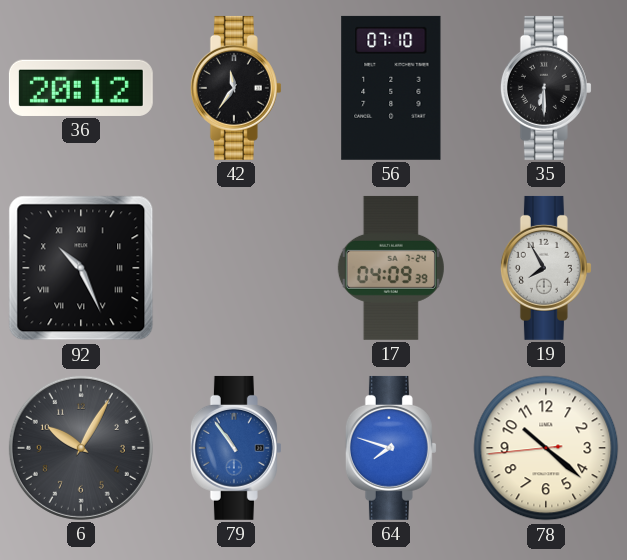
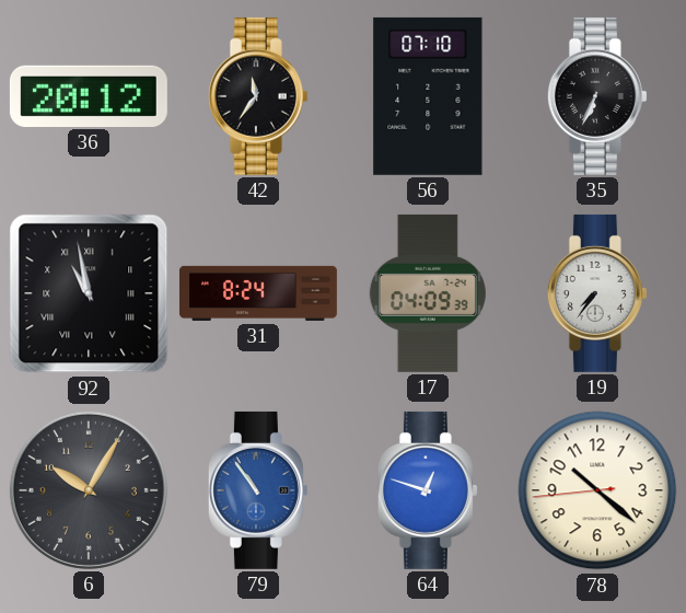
35: 6:30 -> 6:34
92: 10:26 -> 10:58
31: none -> 8:24
19: 7:55 -> 7:36
64: 7:48 -> 12:48
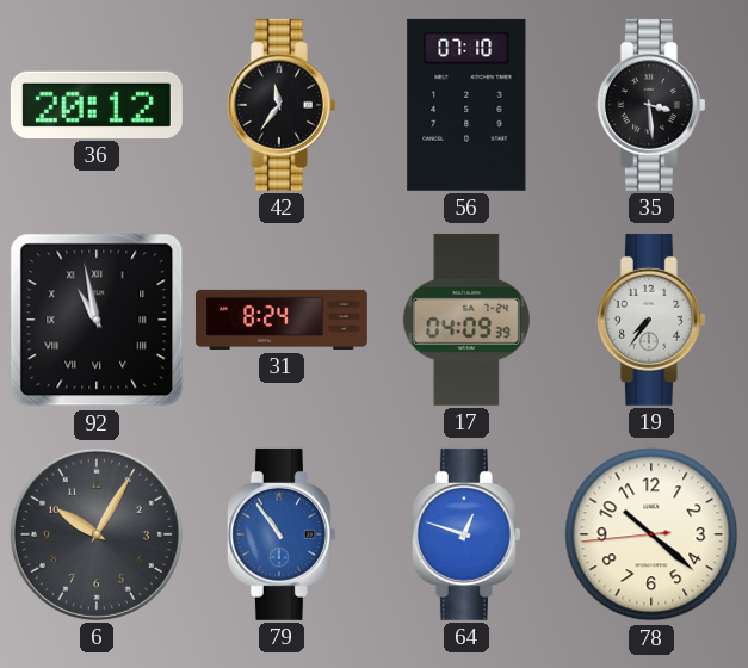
35: 6:34 -> 3:29
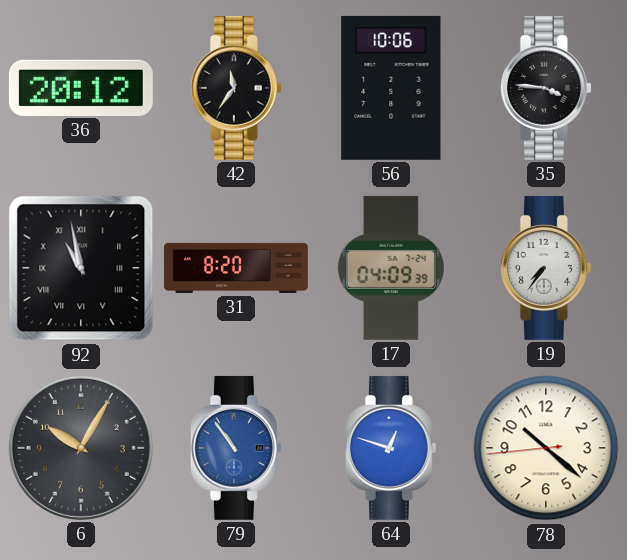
56: 07:10 -> 10:06
35: 3:29 -> 3:46
31: 8:24 -> 8:20
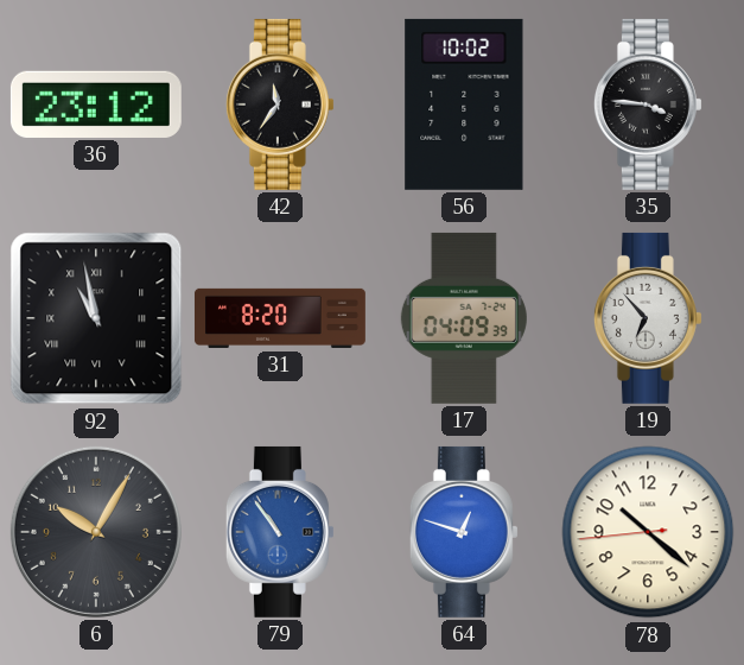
36: 20:12 -> 23:12
56: 10:06 -> 10:02
19: 7:36 -> 6:53
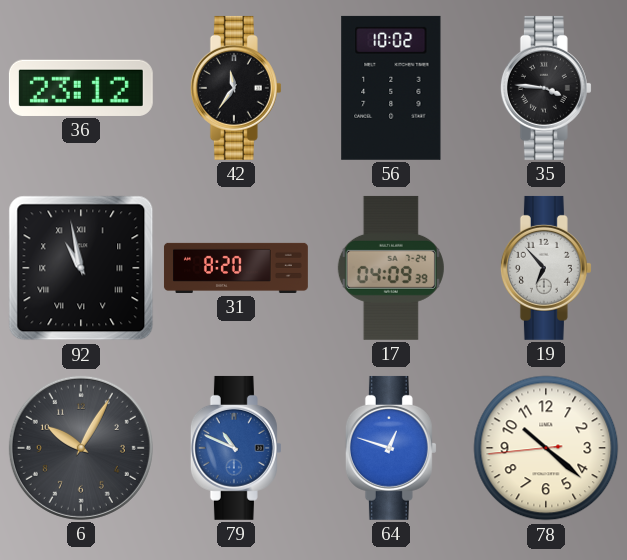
79: 10:54 -> 10:49
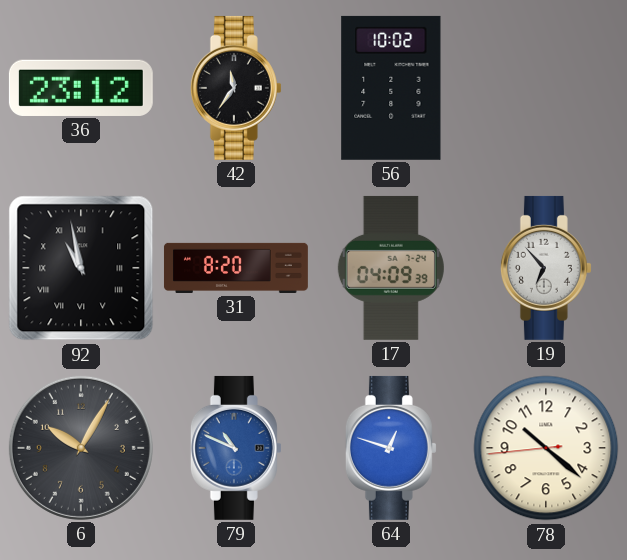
35: 3:46 -> none
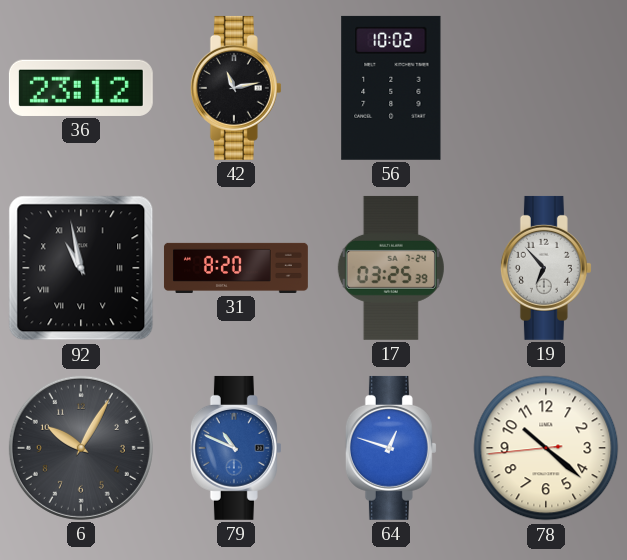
42: 11:36 -> 11:13
17: 04:09 -> 03:25
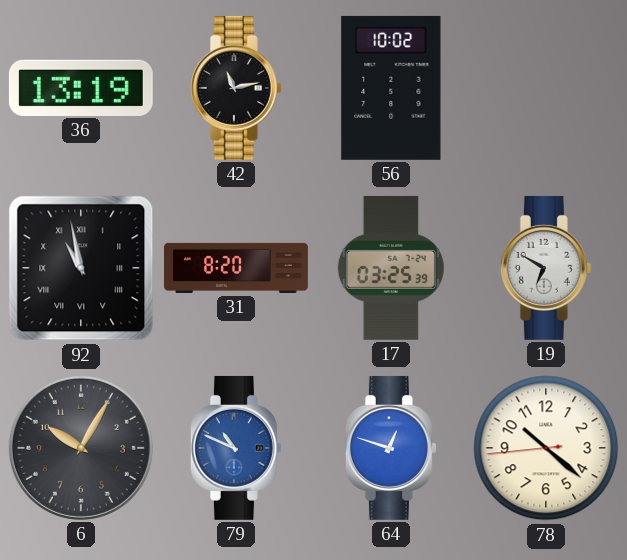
36: 23:12 -> 13:19
19: 6:53 -> 6:50
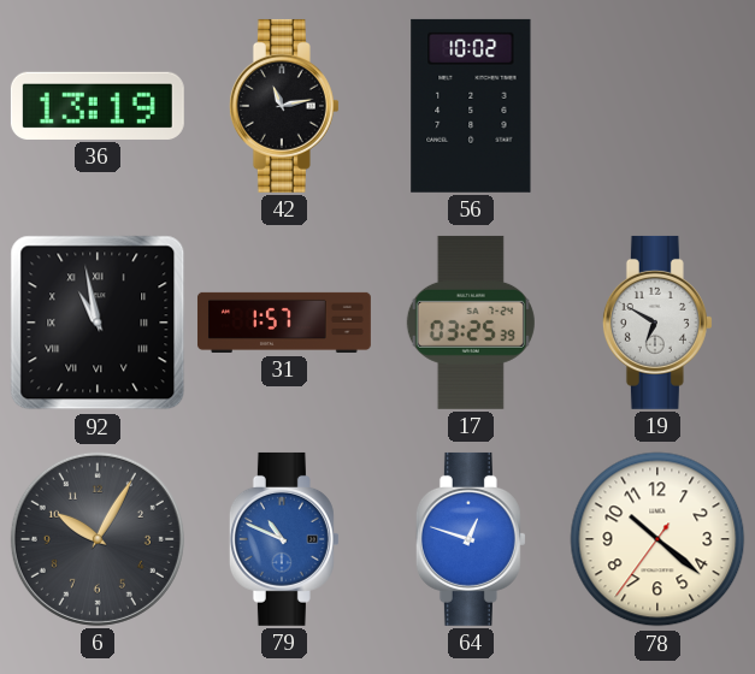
31: 8:20 -> 1:57
78: 10:21:44 -> 10:21:36
